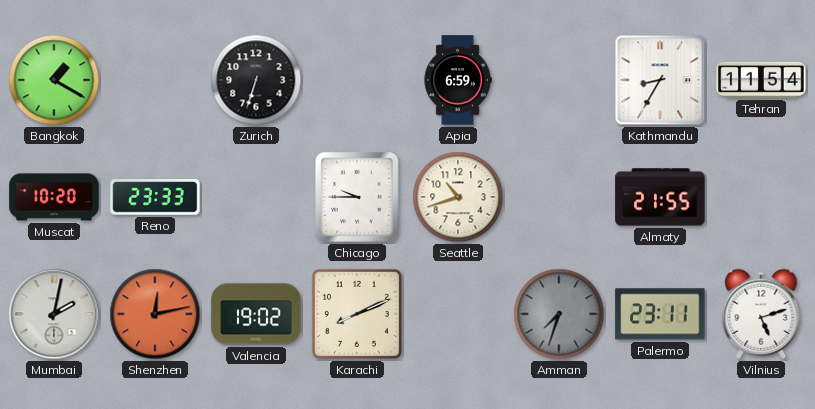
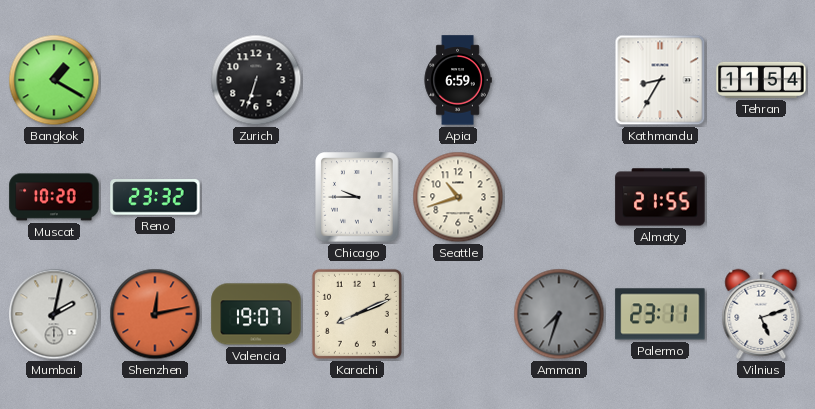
Reno: 23:33 -> 23:32
Valencia: 19:02 -> 19:07
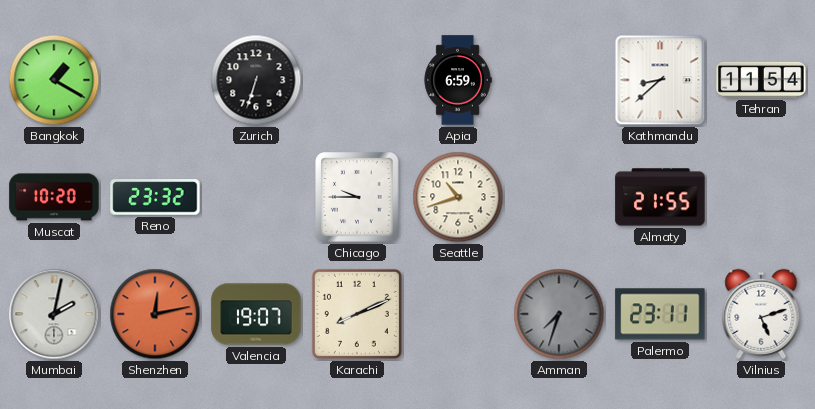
Kathmandu: 8:35 -> 8:38
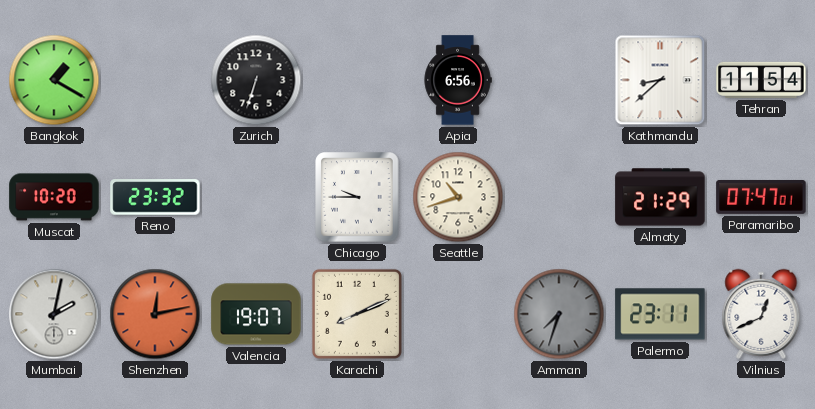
Apia: 6:59 -> 6:56
Almaty: 21:55 -> 21:29
Paramaribo: none -> 07:47
Vilnius: 5:12 -> 12:41
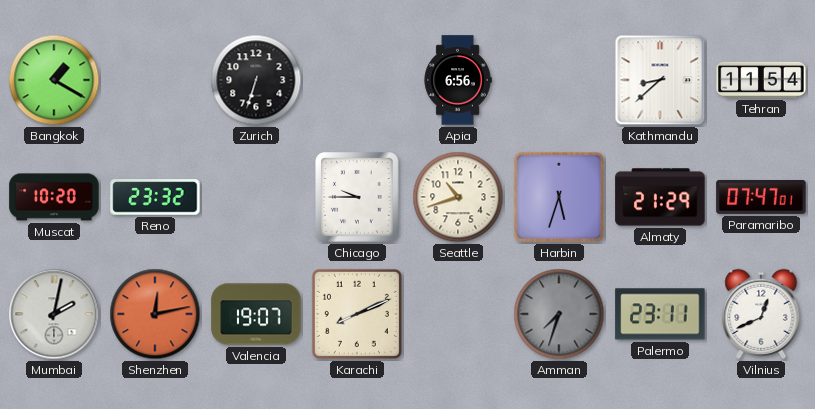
Harbin: none -> 5:33
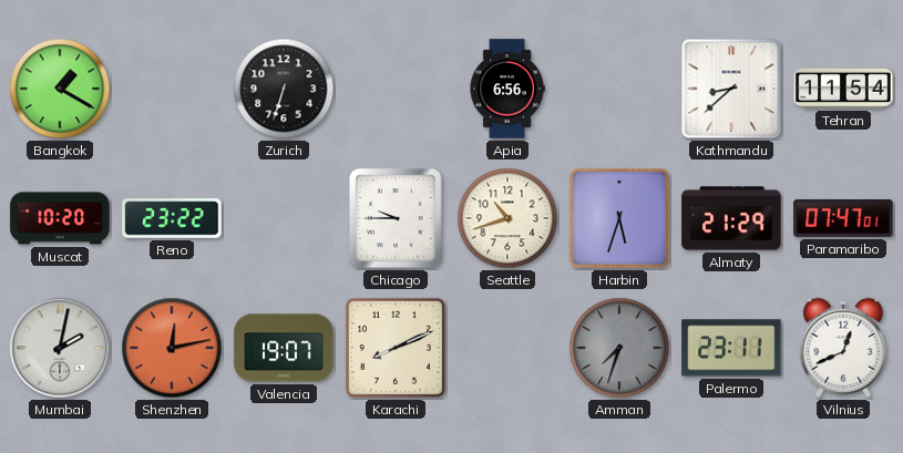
Reno: 23:32 -> 23:22
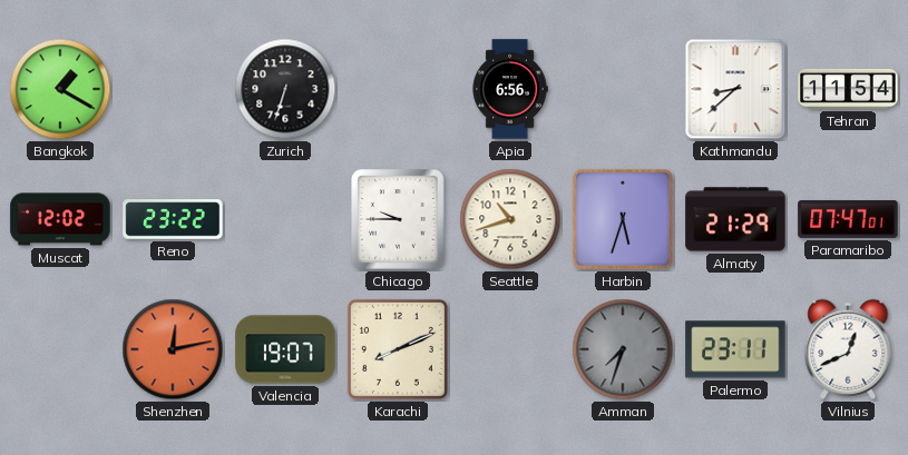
Muscat: 10:20 -> 12:02
Mumbai: 2:02 -> none
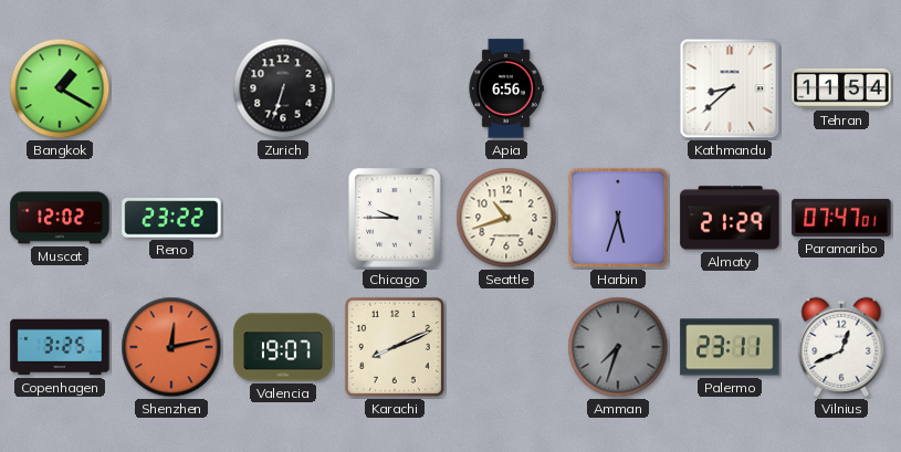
Copenhagen: none -> 3:25
